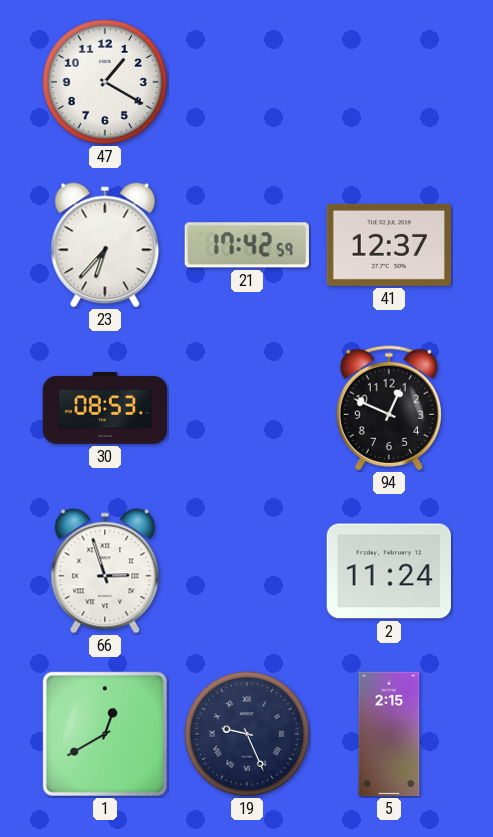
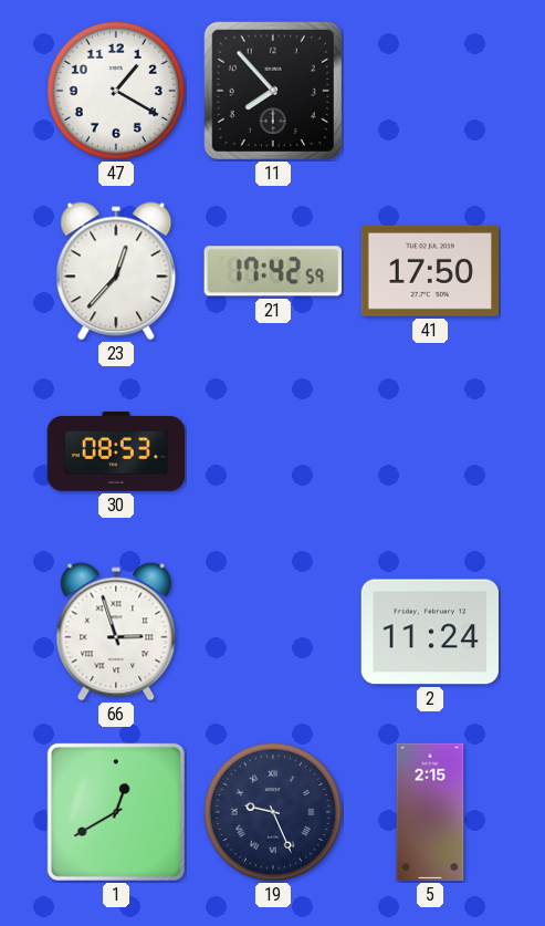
11: none -> 7:53
23: 6:37 -> 12:37
41: 12:37 -> 17:50
94: 12:49 -> none
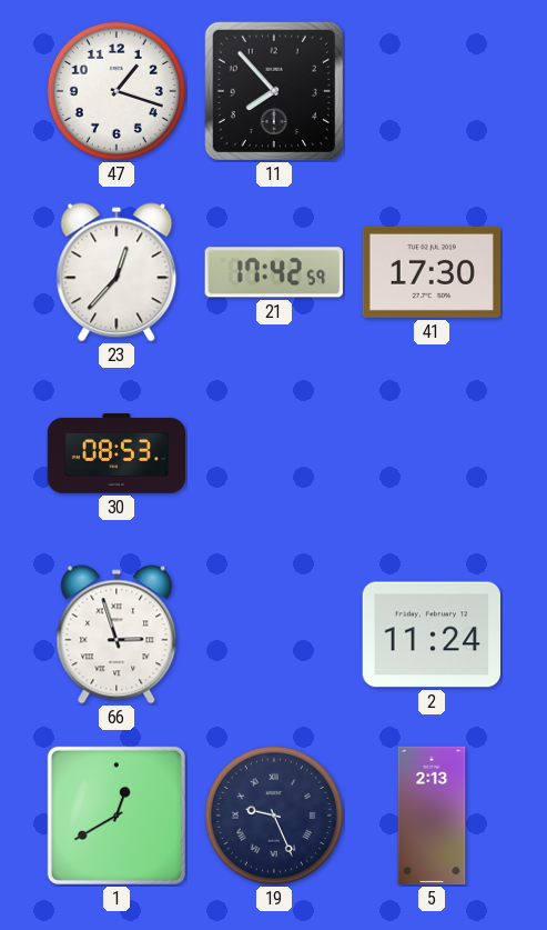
47: 1:20 -> 1:18
41: 17:50 -> 17:30
5: 2:15 -> 2:13
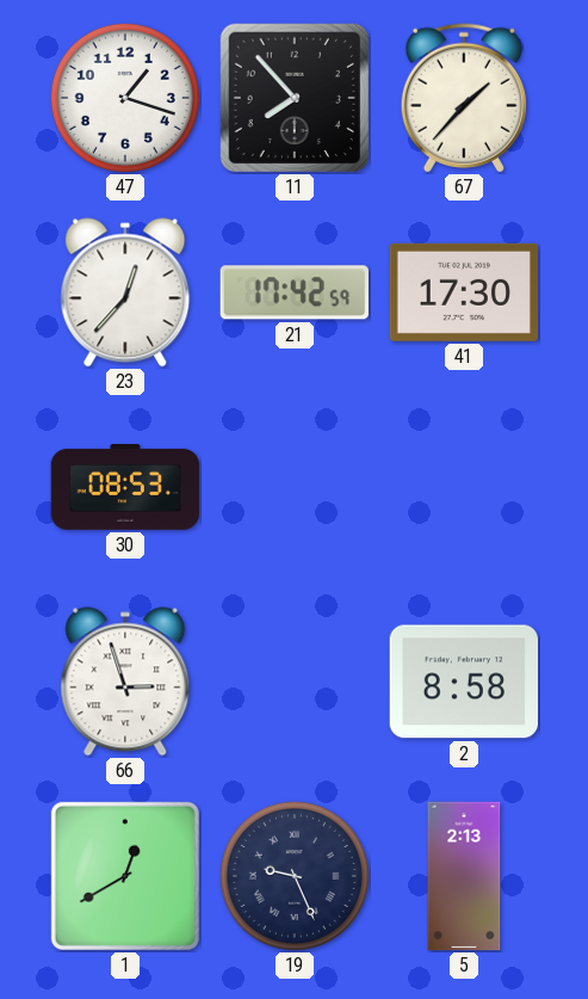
67: none -> 1:37
2: 11:24 -> 8:58
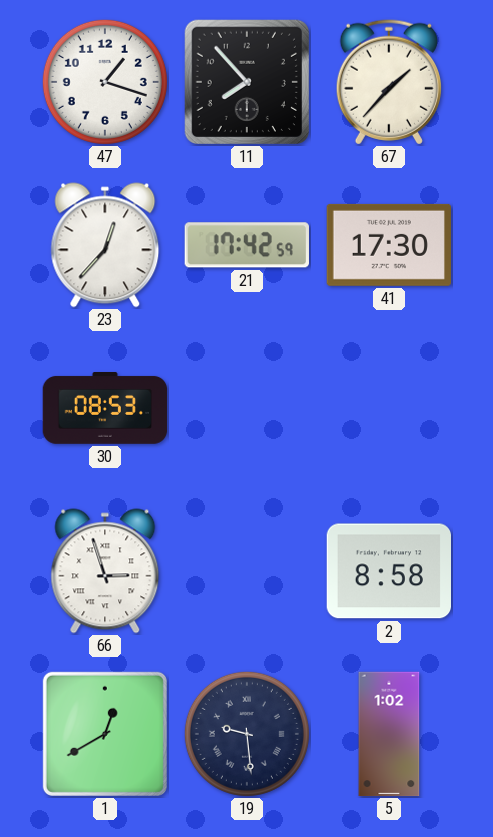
19: 9:26 -> 9:29
5: 2:13 -> 1:02
